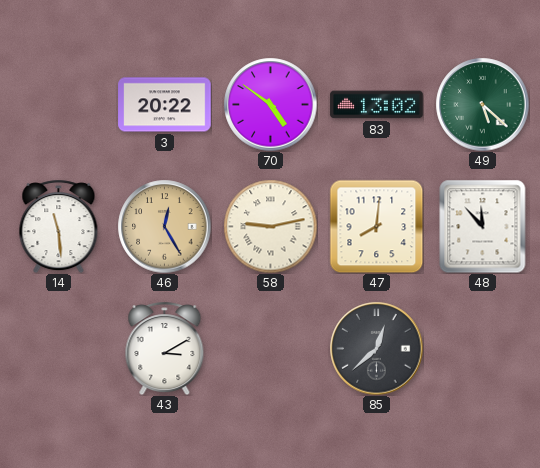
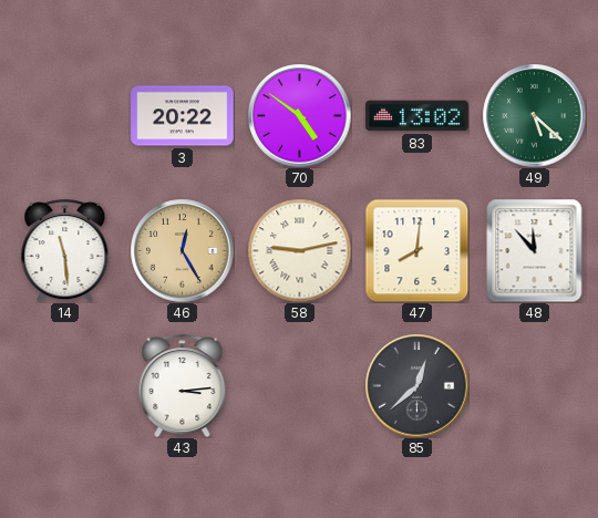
43: 3:10 -> 3:14
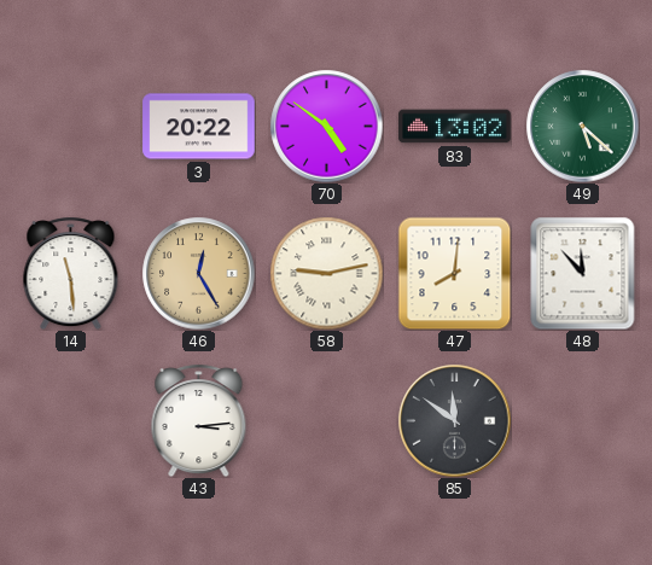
85: 12:38 -> 11:51
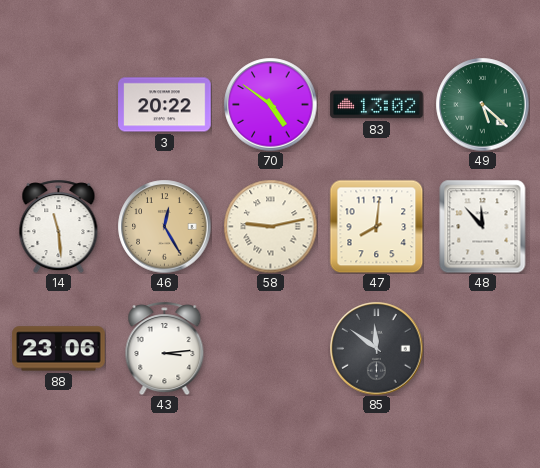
88: none -> 23:06
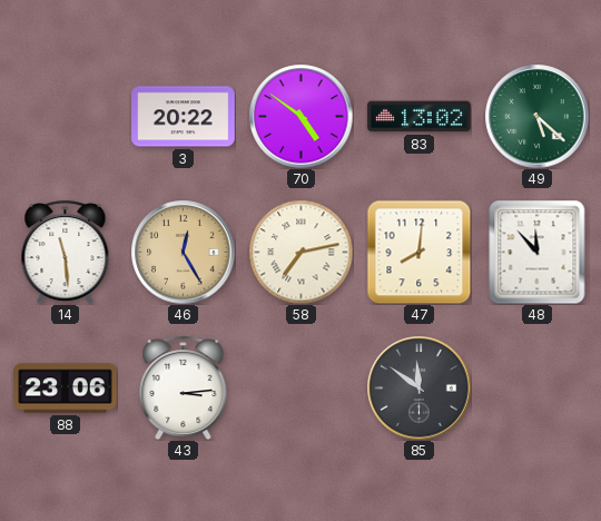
58: 9:13 -> 7:13
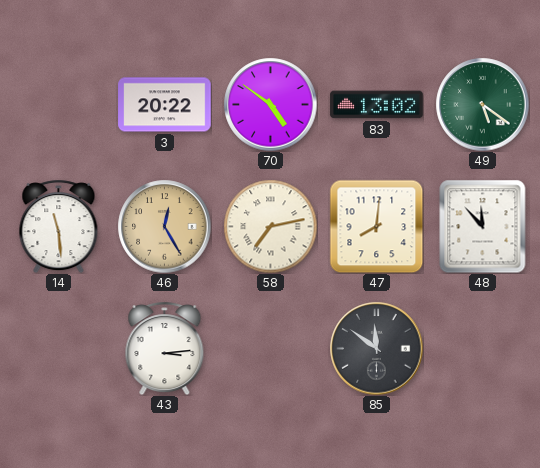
49: 5:22 -> 5:21
88: 23:06 -> none
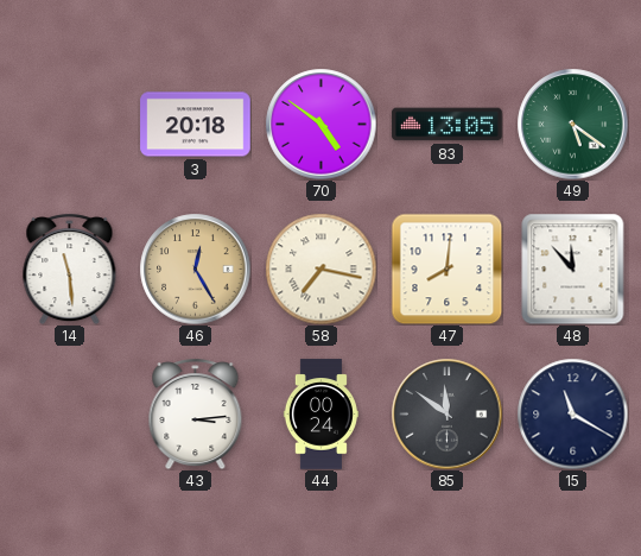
3: 20:22 -> 20:18
83: 13:02 -> 13:05
58: 7:13 -> 7:17
44: none -> 00:24
15: none -> 11:20
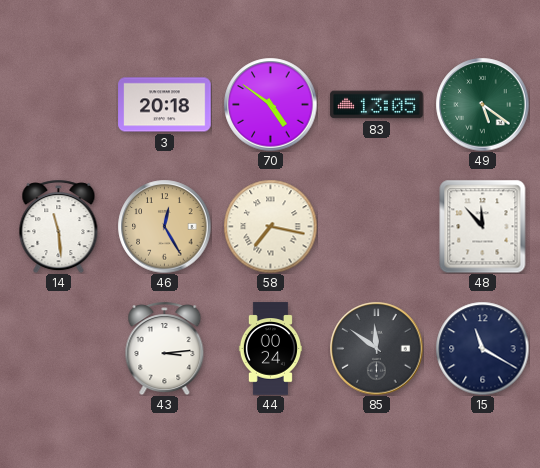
47: 8:01 -> none
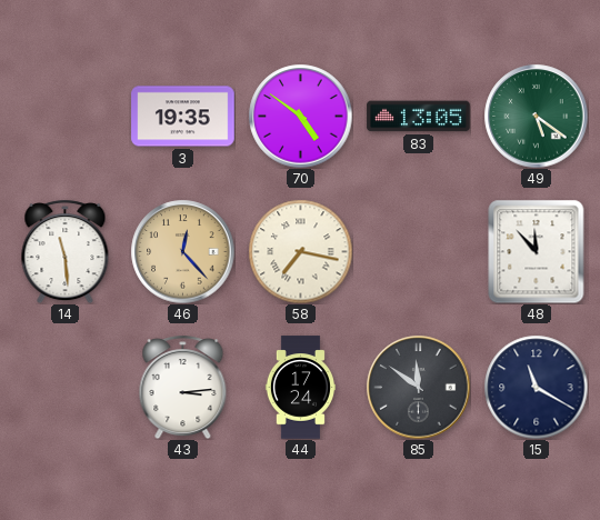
3: 20:18 -> 19:35
46: 12:25 -> 12:23
44: 00:24 -> 17:24
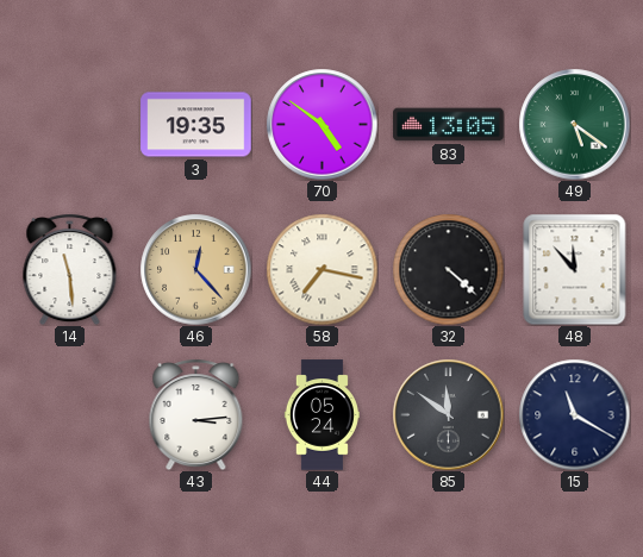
32: none -> 4:22
44: 17:24 -> 05:24
